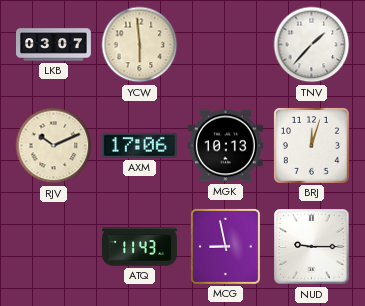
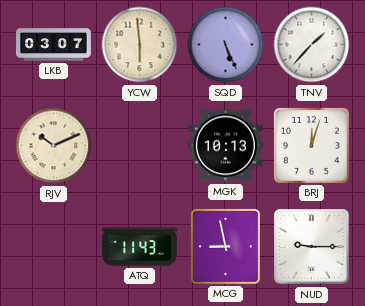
SQD: none -> 5:26
AXM: 17:06 -> none
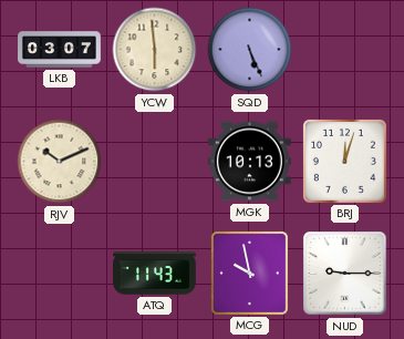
TNV: 1:37 -> none
MCG: 8:58 -> 9:58
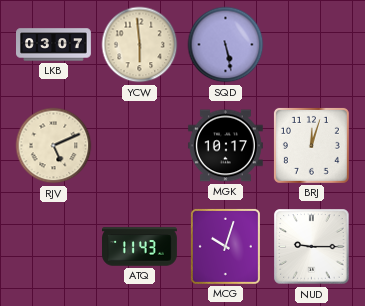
SQD: 5:26 -> 5:28
RJV: 10:11 -> 5:11
MGK: 10:13 -> 10:17
MCG: 9:58 -> 10:03
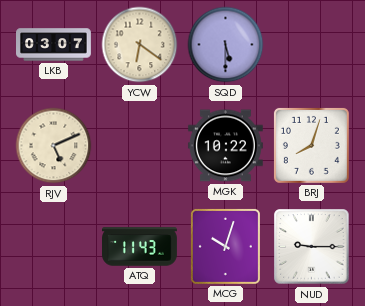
YCW: 5:59 -> 6:21
SQD: 5:28 -> 5:30
MGK: 10:17 -> 10:22
BRJ: 12:03 -> 8:03
